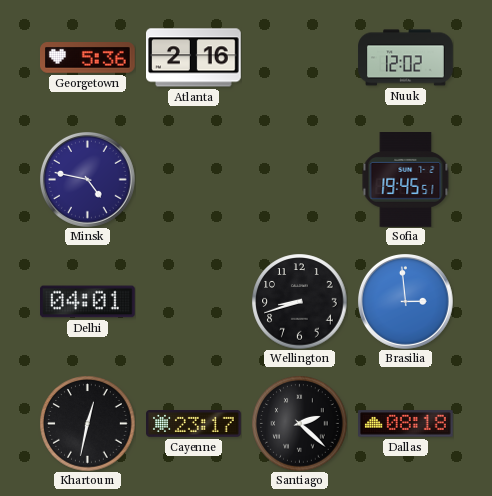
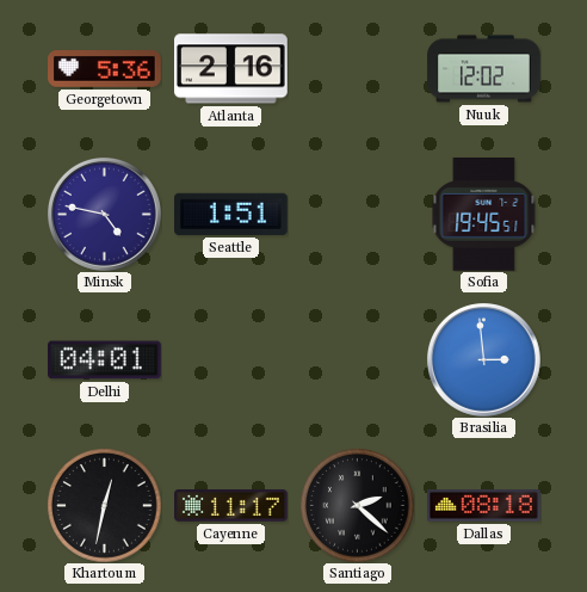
Seattle: none -> 1:51
Wellington: 8:42 -> none
Cayenne: 23:17 -> 11:17
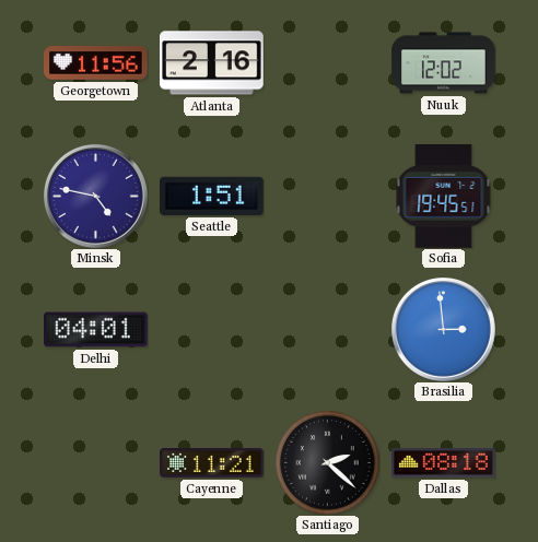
Georgetown: 5:36 -> 11:56
Khartoum: 12:32 -> none
Cayenne: 11:17 -> 11:21
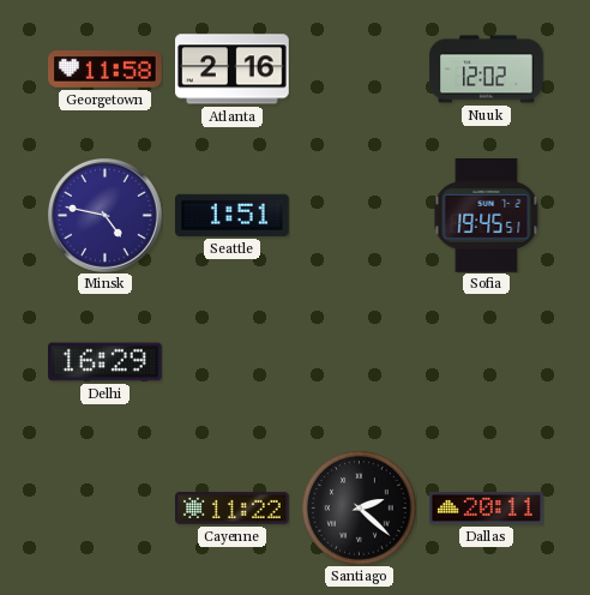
Georgetown: 11:56 -> 11:58
Delhi: 04:01 -> 16:29
Brasilia: 2:59 -> none
Cayenne: 11:21 -> 11:22
Dallas: 08:18 -> 20:11
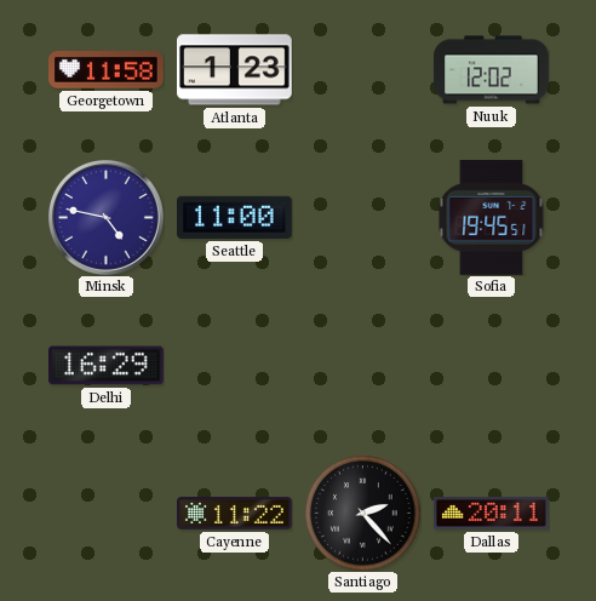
Atlanta: 2:16 -> 1:23
Seattle: 1:51 -> 11:00
Santiago: 2:22 -> 2:23
